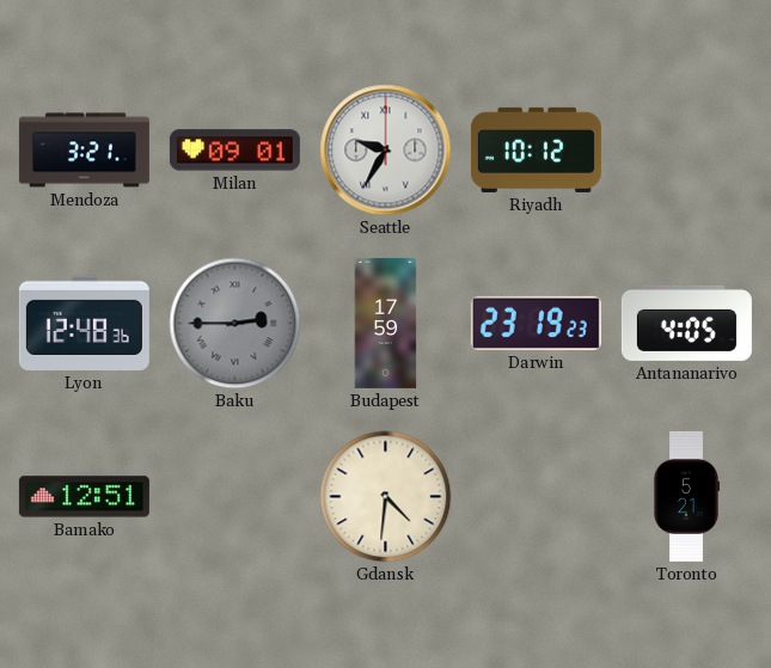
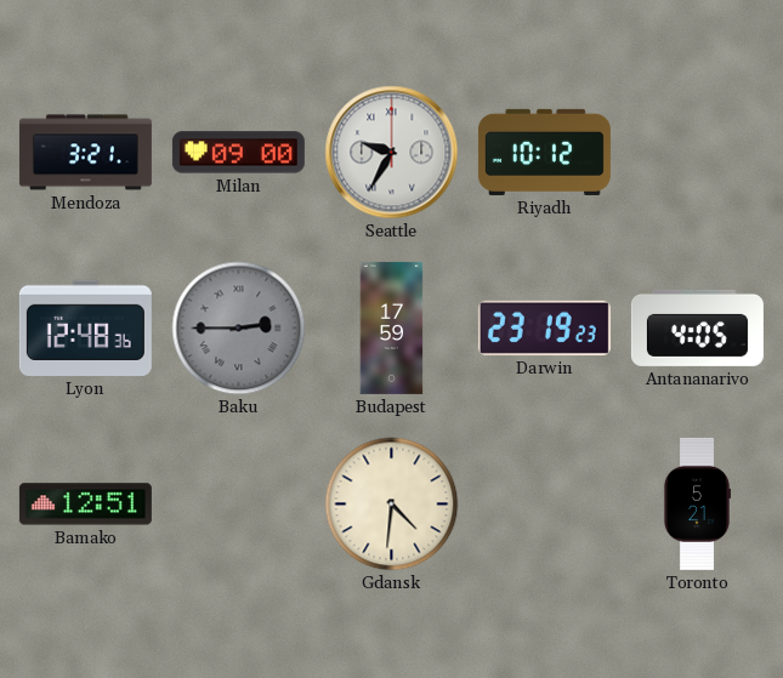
Milan: 09:01 -> 09:00
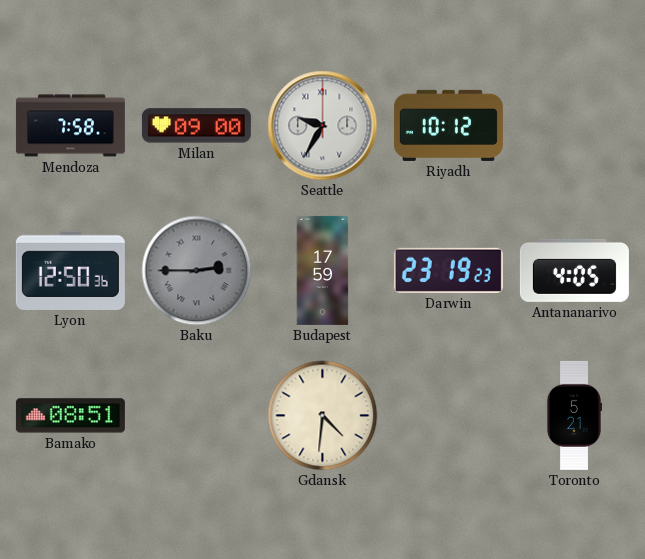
Mendoza: 3:21 -> 7:58
Lyon: 12:48 -> 12:50
Bamako: 12:51 -> 08:51
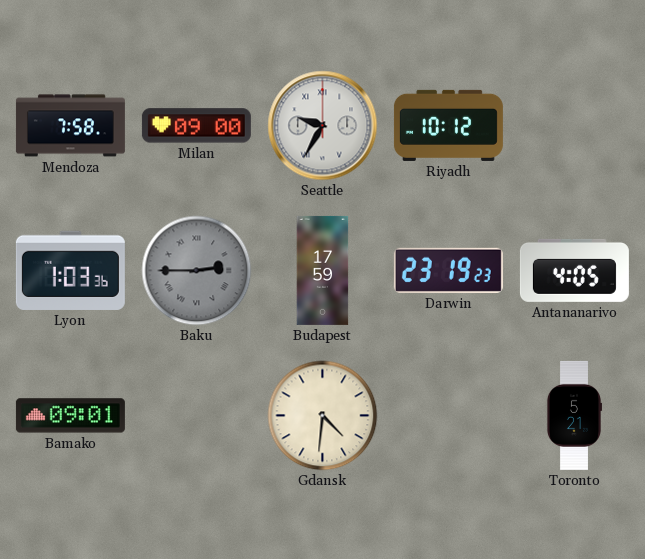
Lyon: 12:50 -> 1:03
Bamako: 08:51 -> 09:01
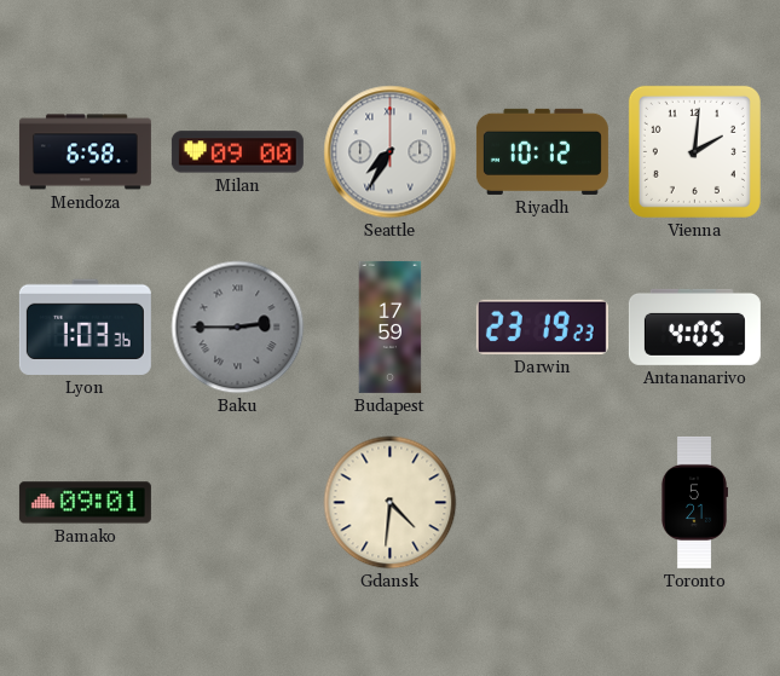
Mendoza: 7:58 -> 6:58
Seattle: 9:35 -> 7:35
Vienna: none -> 2:01
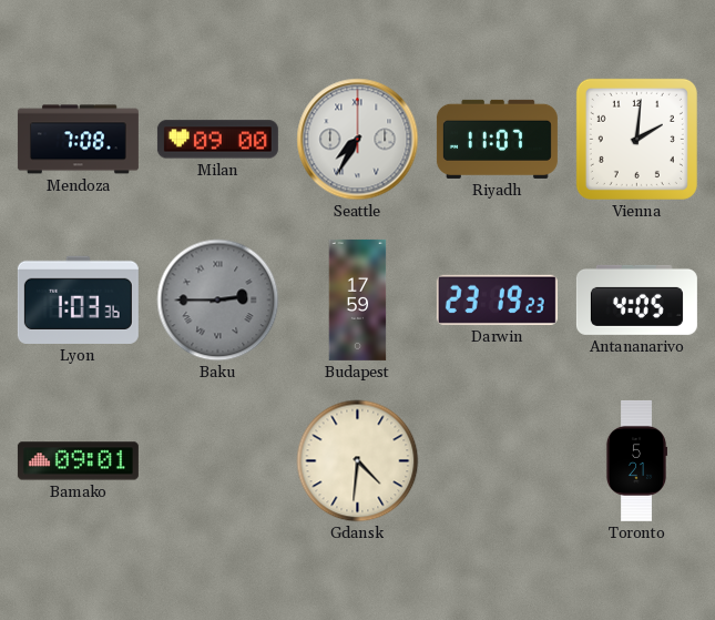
Mendoza: 6:58 -> 7:08
Riyadh: 10:12 -> 11:07
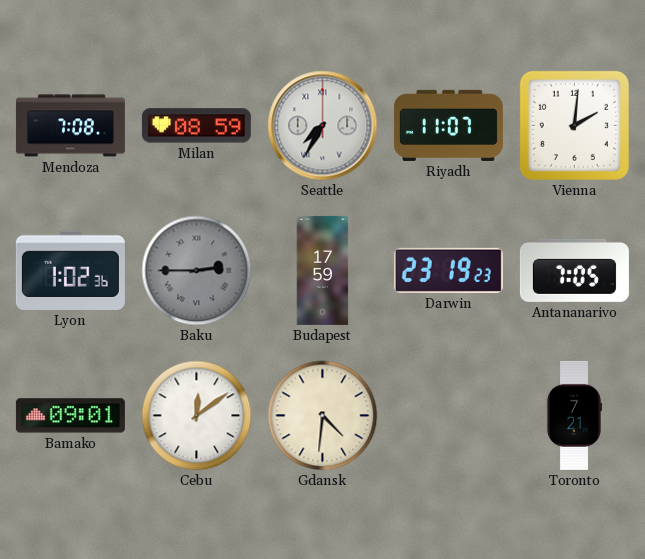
Milan: 09:00 -> 08:59
Lyon: 1:03 -> 1:02
Antananarivo: 4:05 -> 7:05
Cebu: none -> 12:09
Toronto: 5:21 -> 7:21
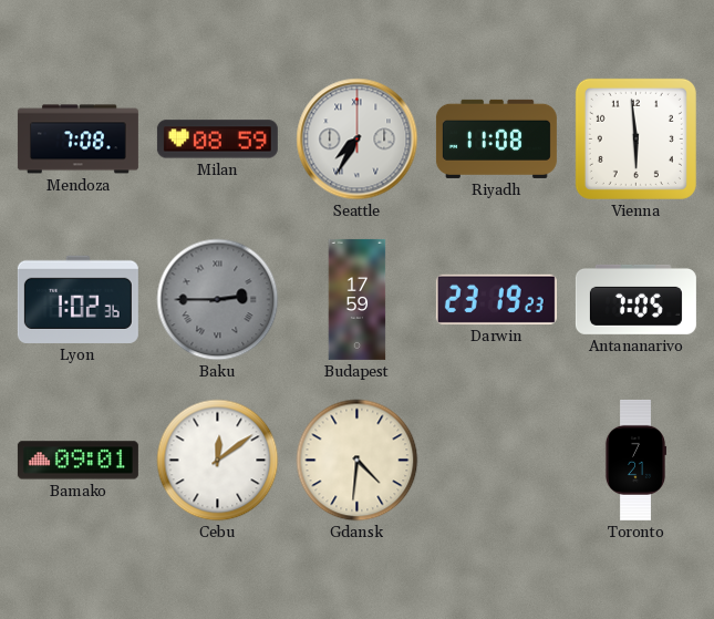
Riyadh: 11:07 -> 11:08
Vienna: 2:01 -> 5:59
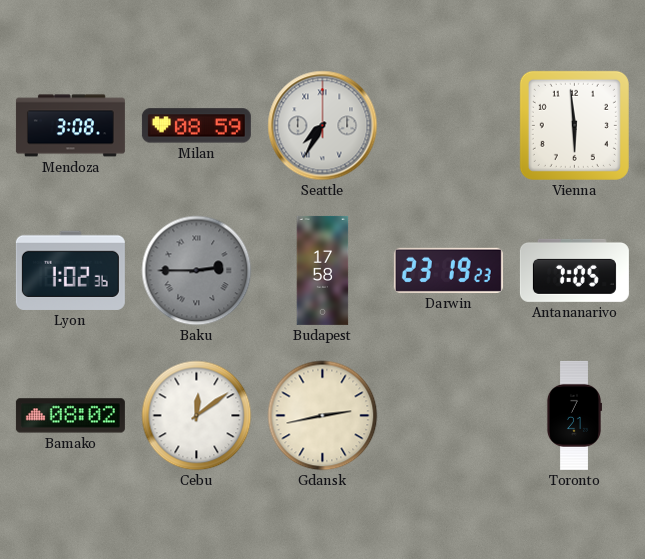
Mendoza: 7:08 -> 3:08
Riyadh: 11:08 -> none
Budapest: 17:59 -> 17:58
Bamako: 09:01 -> 08:02
Gdansk: 4:31 -> 2:43
